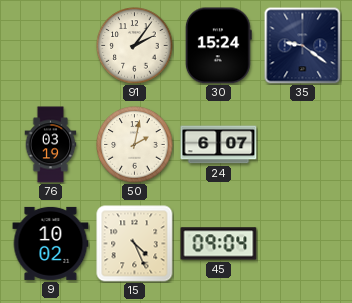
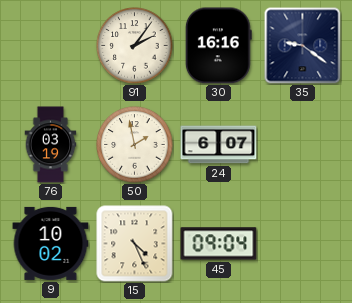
30: 15:24 -> 16:16
50: 2:02 -> 1:58
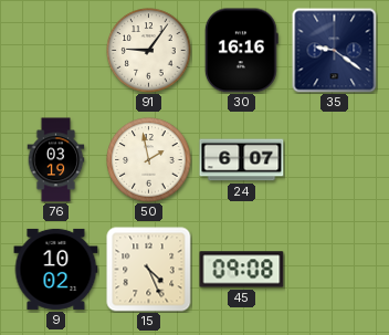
91: 2:06 -> 9:06
45: 09:04 -> 09:08
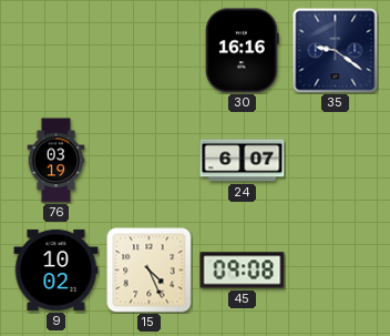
91: 9:06 -> none
50: 1:58 -> none
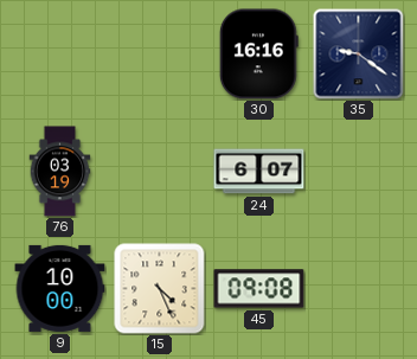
9: 10:02 -> 10:00
